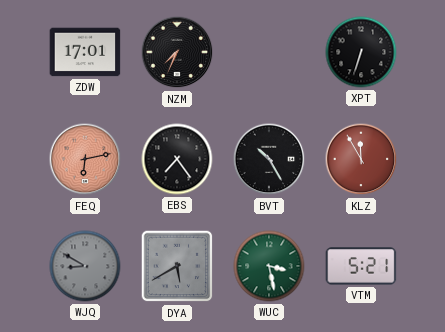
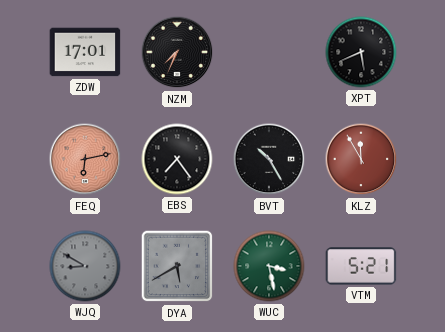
XPT: 6:33 -> 5:41
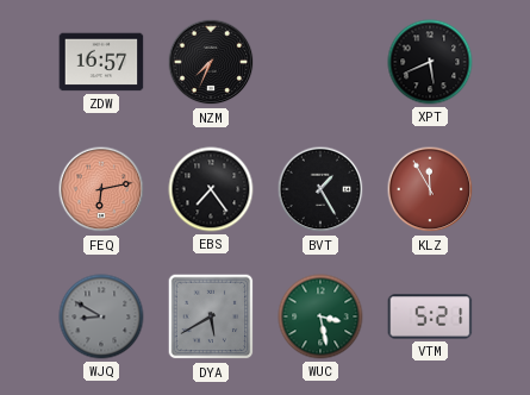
ZDW: 17:01 -> 16:57
BVT: 10:25 -> 1:25
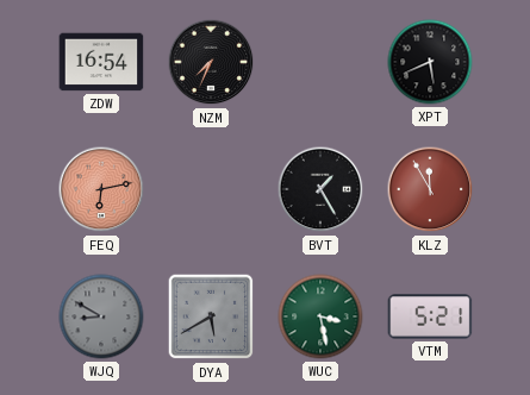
ZDW: 16:57 -> 16:54
EBS: 7:24 -> none
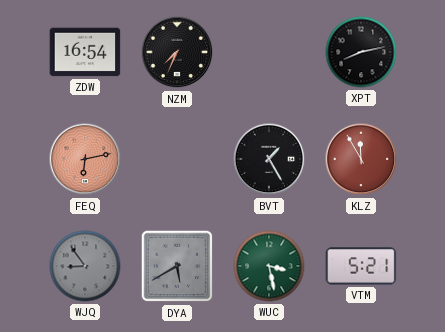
XPT: 5:41 -> 8:13
WJQ: 8:50 -> 8:54
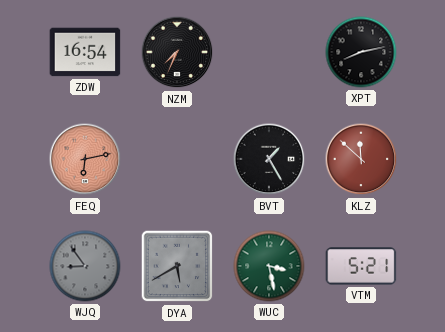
KLZ: 11:55 -> 11:52
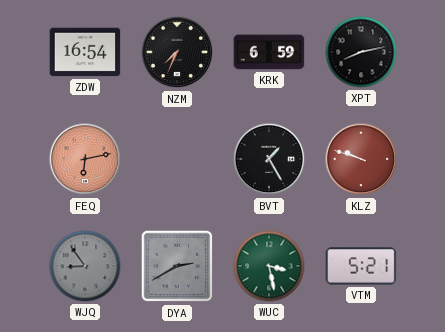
KRK: none -> 6:59
KLZ: 11:52 -> 9:48
DYA: 5:40 -> 2:40
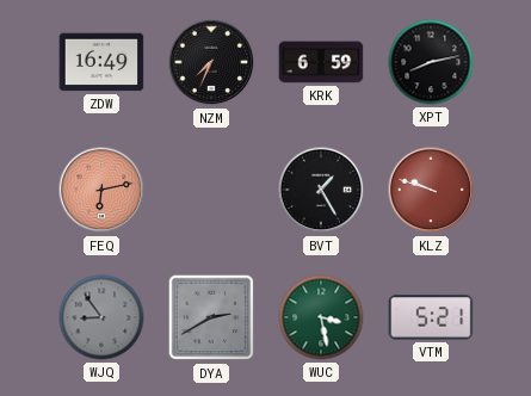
ZDW: 16:54 -> 16:49
